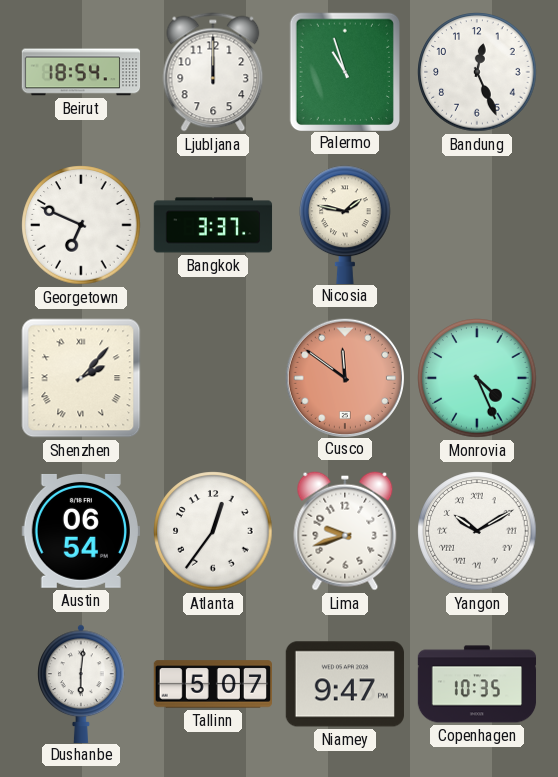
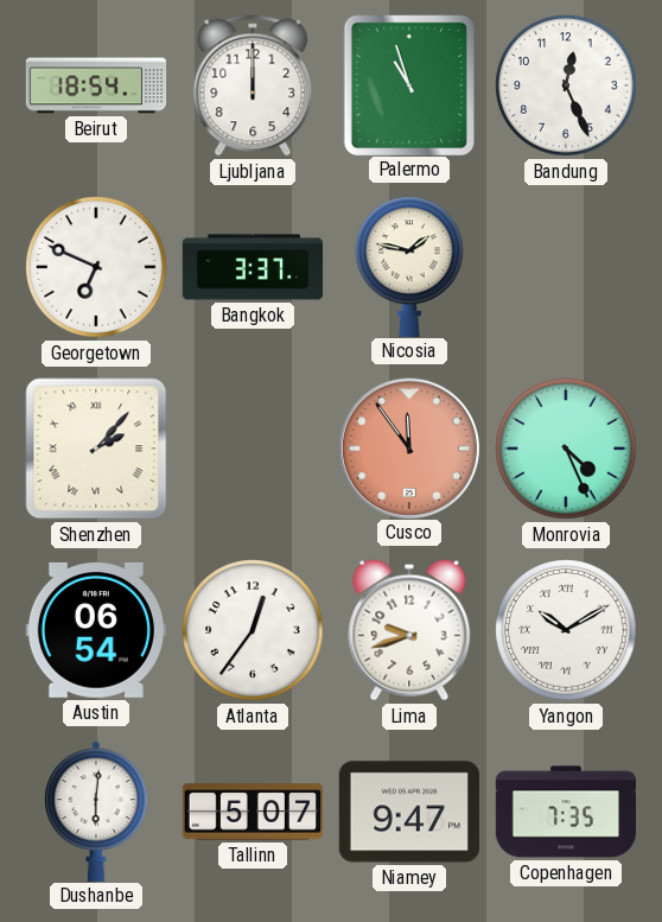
Cusco: 11:51 -> 11:54
Copenhagen: 10:35 -> 7:35
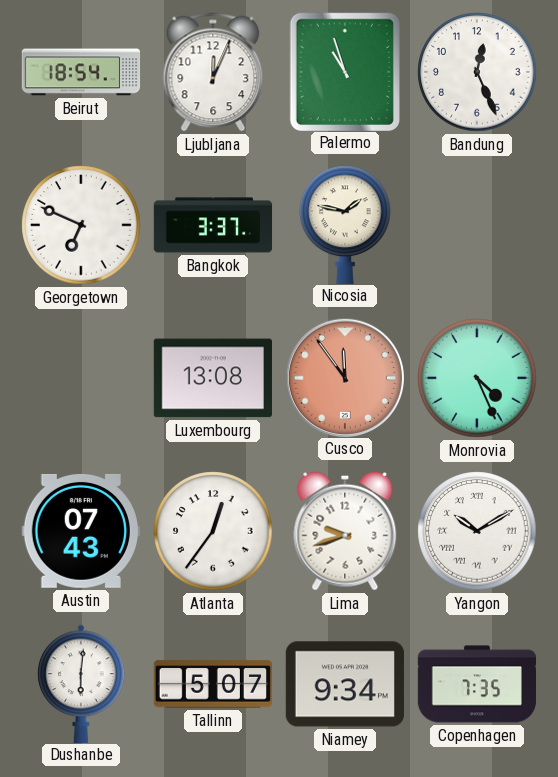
Ljubljana: 12:00 -> 12:04
Shenzhen: 2:07 -> none
Luxembourg: none -> 13:08
Austin: 06:54 -> 07:43
Niamey: 9:47 -> 9:34
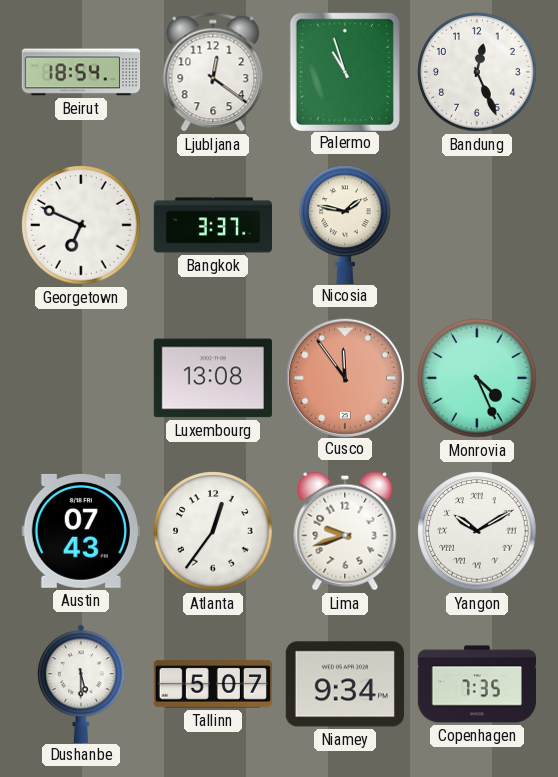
Ljubljana: 12:04 -> 12:21
Dushanbe: 6:01 -> 5:30
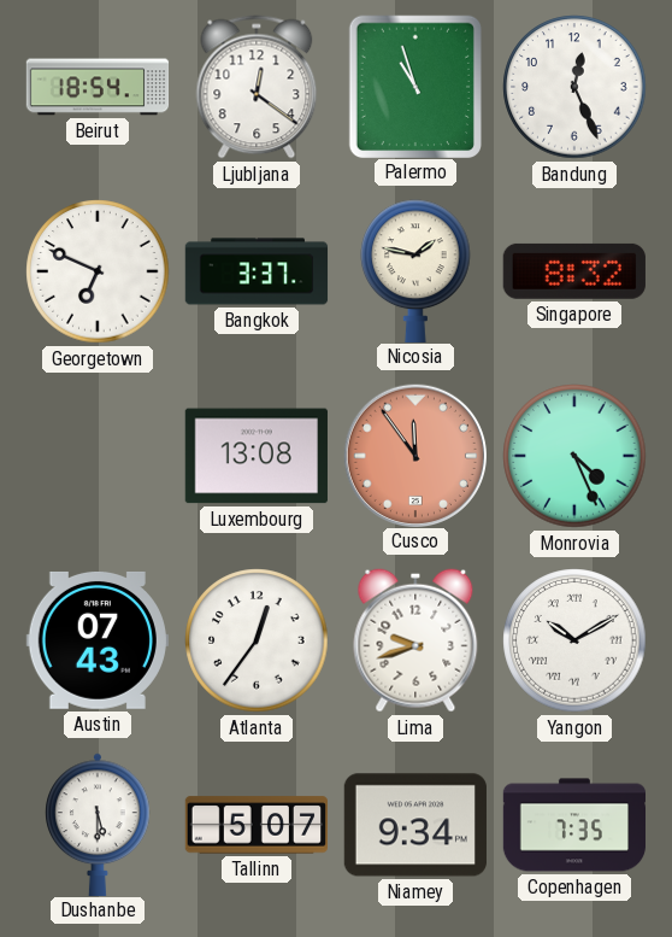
Singapore: none -> 8:32
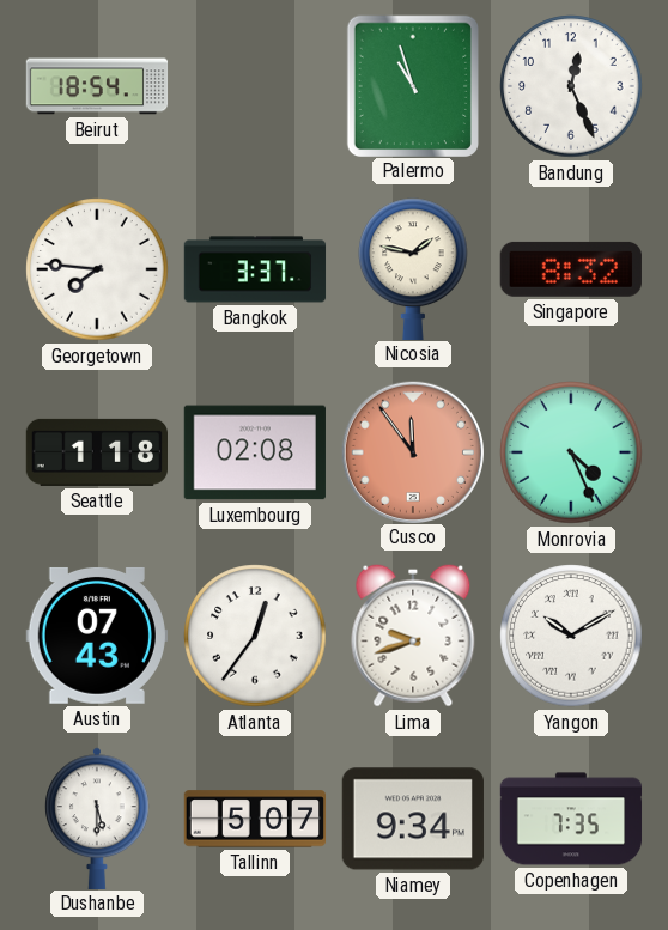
Ljubljana: 12:21 -> none
Georgetown: 6:49 -> 7:46
Seattle: none -> 1:18
Luxembourg: 13:08 -> 02:08
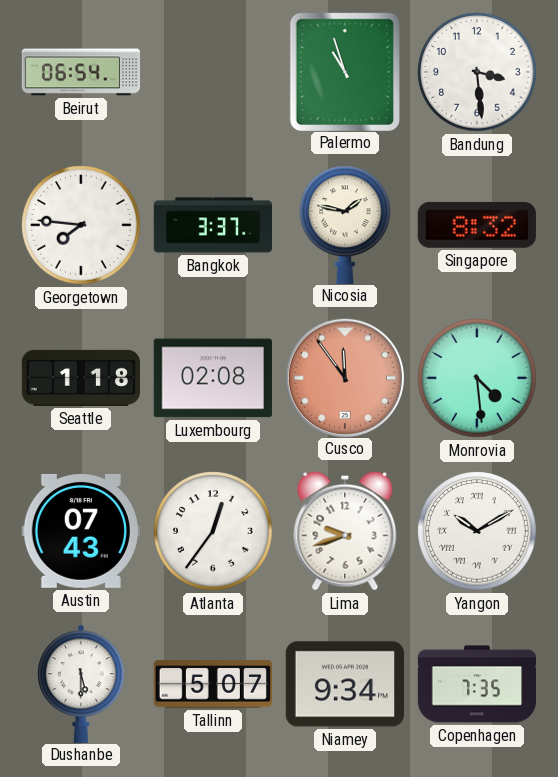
Beirut: 18:54 -> 06:54
Bandung: 12:26 -> 3:29
Monrovia: 4:26 -> 4:29
